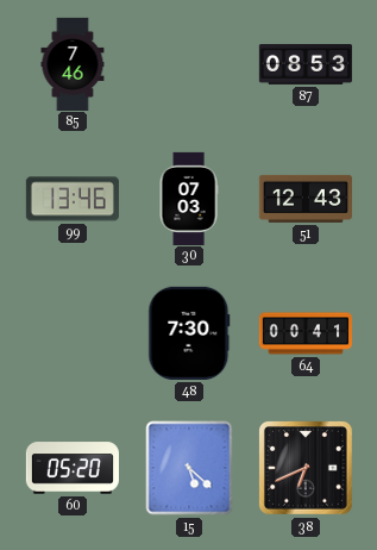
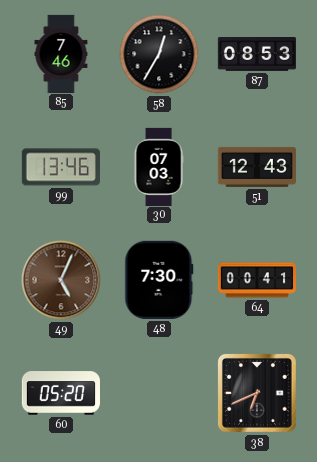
58: none -> 12:35
49: none -> 5:04
15: 5:22 -> none
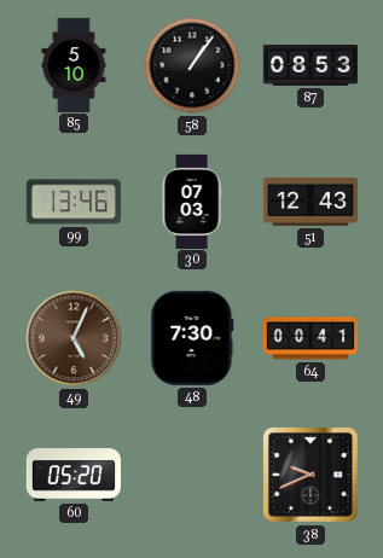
85: 7:46 -> 5:10
58: 12:35 -> 1:06
38: 6:41 -> 9:41
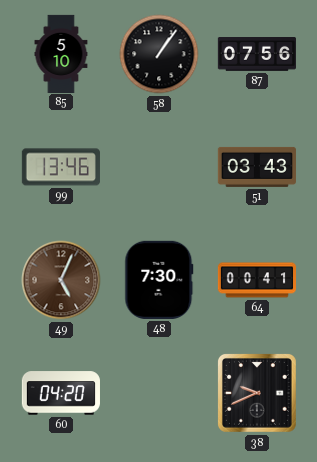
87: 08:53 -> 07:56
30: 07:03 -> none
51: 12:43 -> 03:43
60: 05:20 -> 04:20
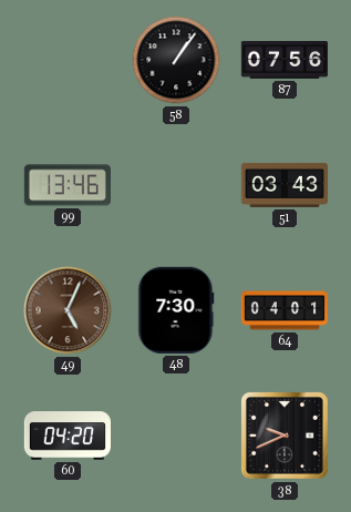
85: 5:10 -> none
64: 00:41 -> 04:01
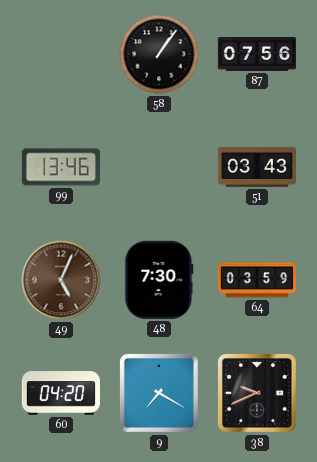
64: 04:01 -> 03:59
9: none -> 7:20
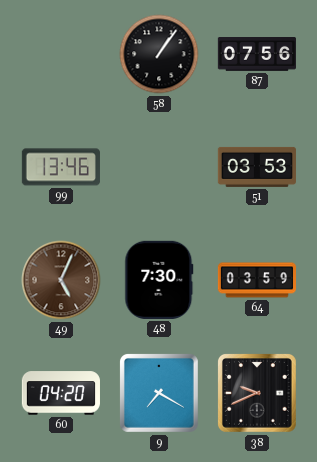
51: 03:43 -> 03:53
